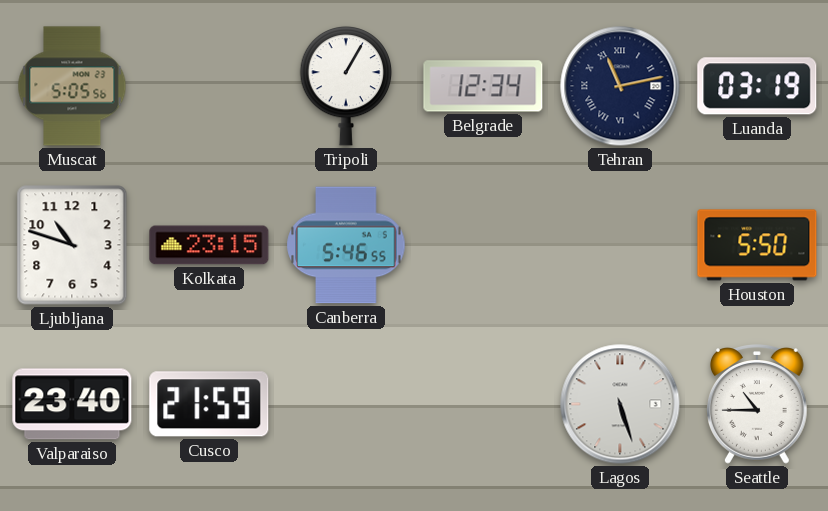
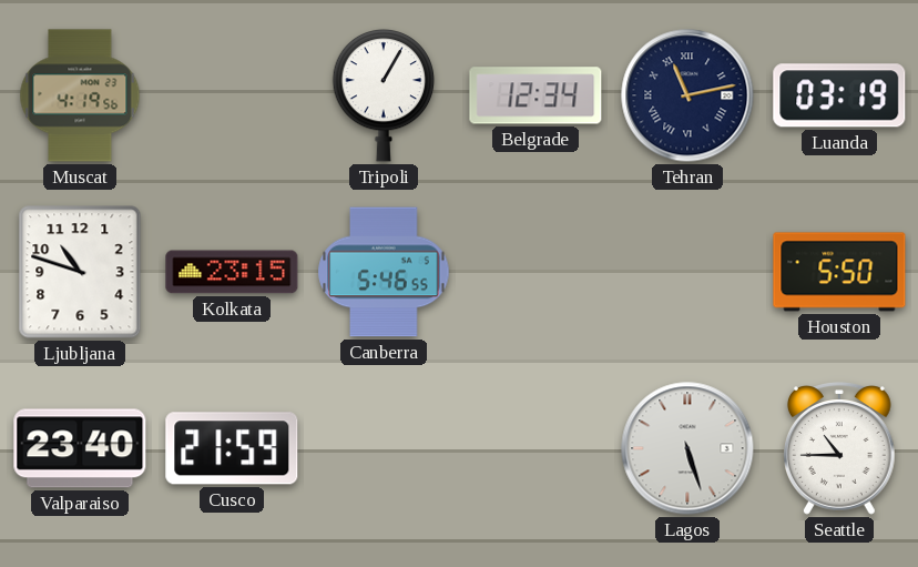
Muscat: 5:05 -> 4:19
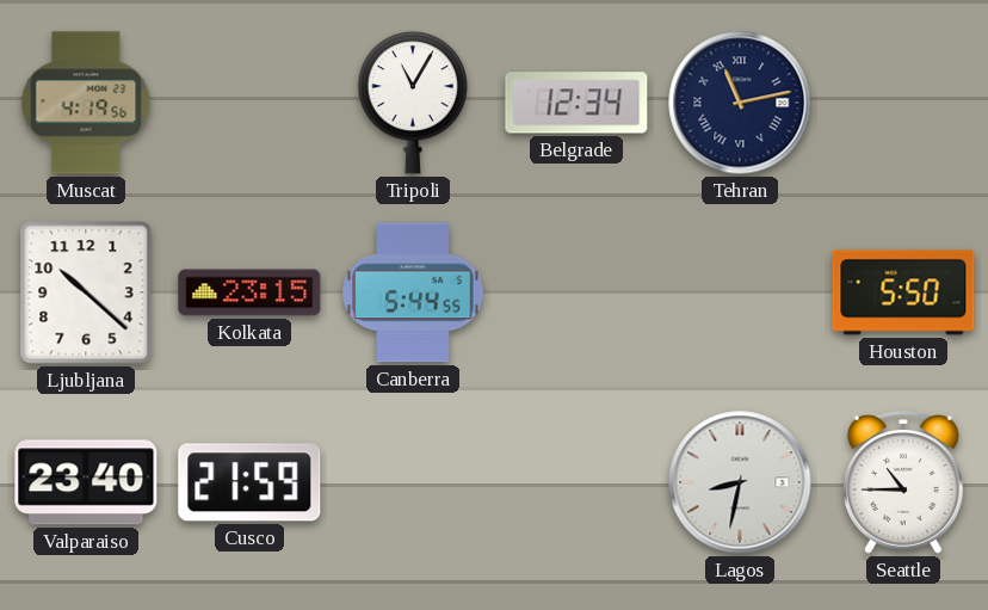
Tripoli: 1:05 -> 11:05
Luanda: 03:19 -> none
Ljubljana: 10:48 -> 10:22
Canberra: 5:46 -> 5:44
Lagos: 5:27 -> 8:32
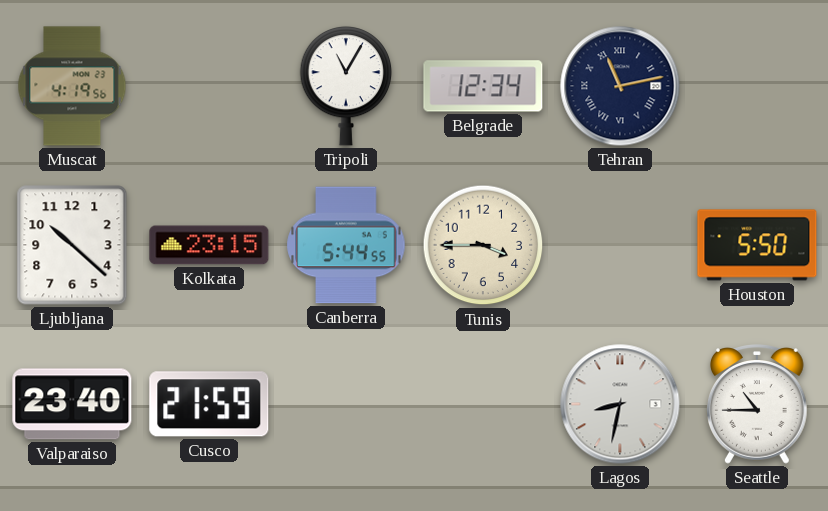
Tunis: none -> 3:45
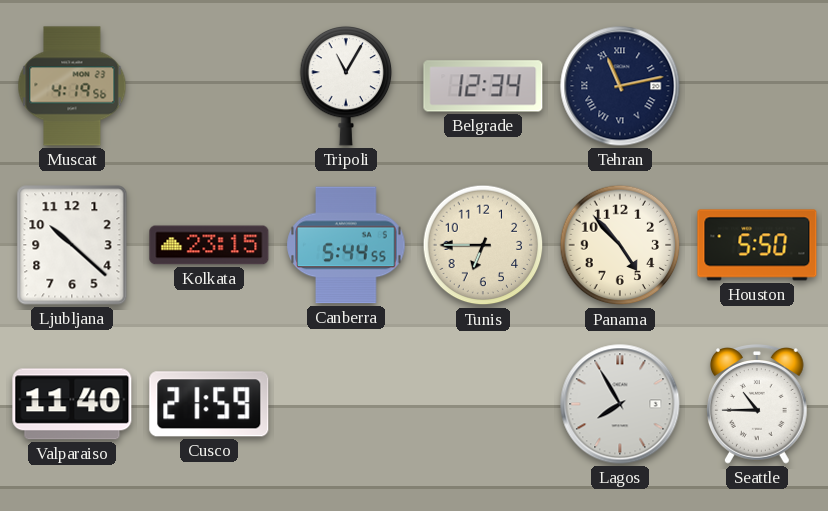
Tunis: 3:45 -> 6:45
Panama: none -> 4:53
Valparaiso: 23:40 -> 11:40
Lagos: 8:32 -> 7:55
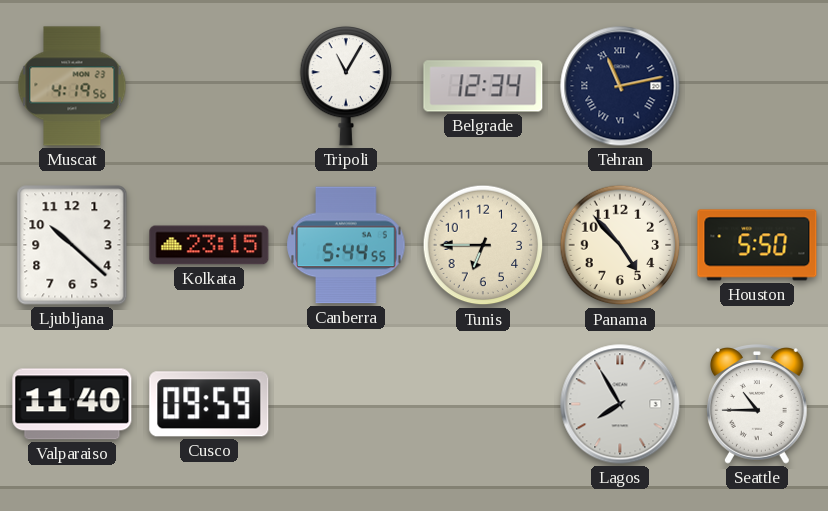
Cusco: 21:59 -> 09:59
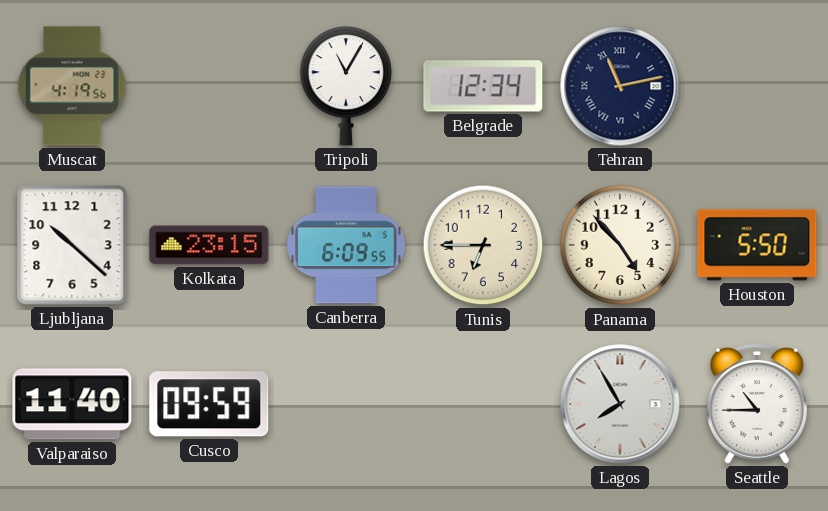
Canberra: 5:44 -> 6:09
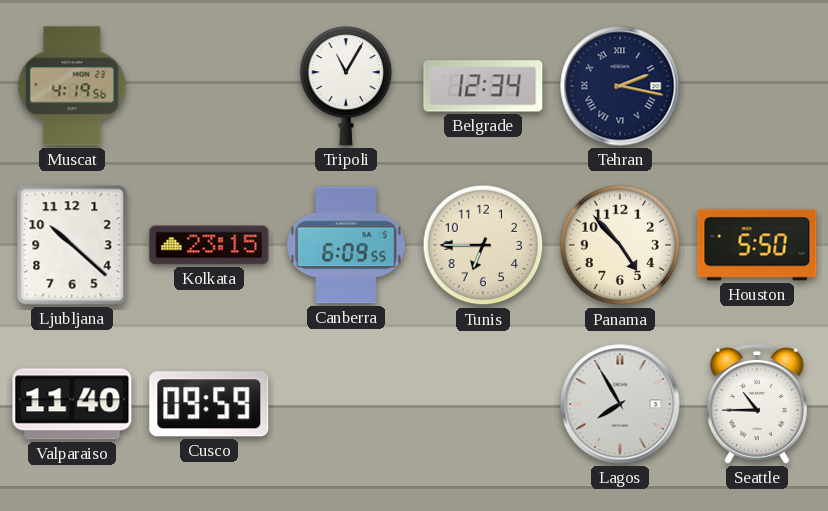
Tehran: 11:13 -> 2:17
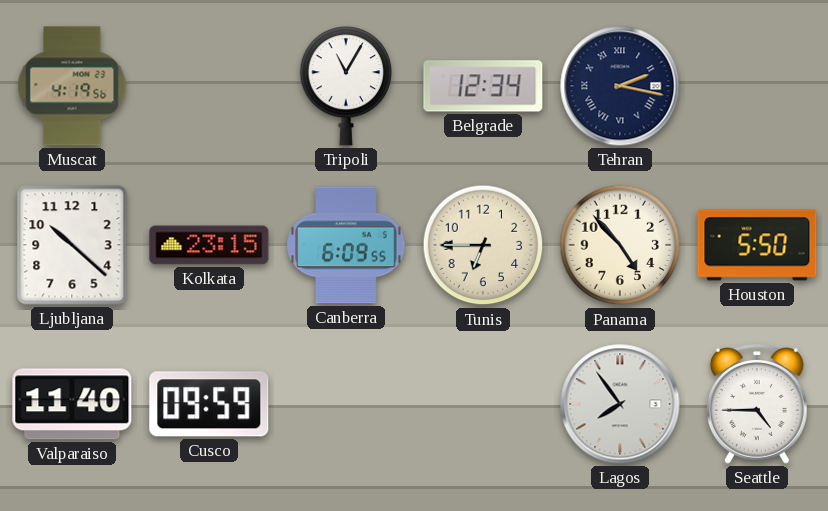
Lagos: 7:55 -> 7:54
Seattle: 10:45 -> 4:45
